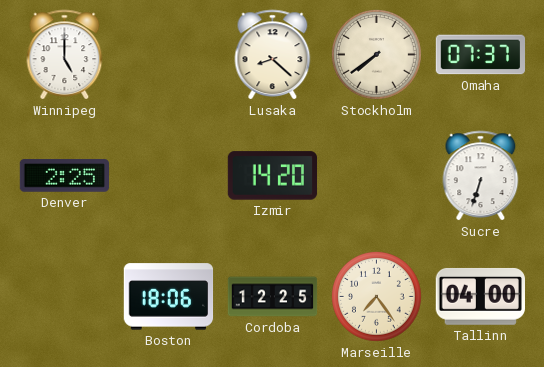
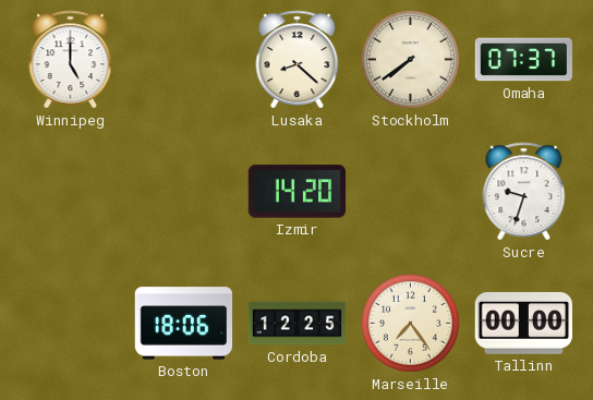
Denver: 2:25 -> none
Sucre: 6:33 -> 9:33
Tallinn: 04:00 -> 00:00
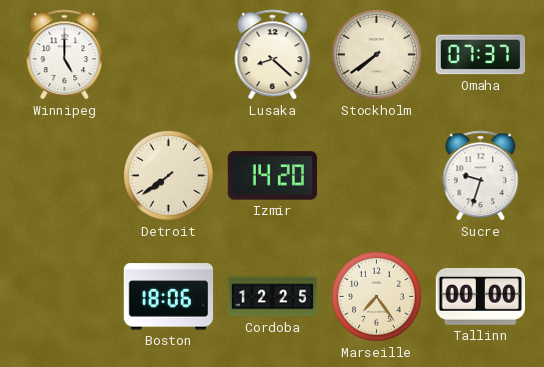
Detroit: none -> 7:39
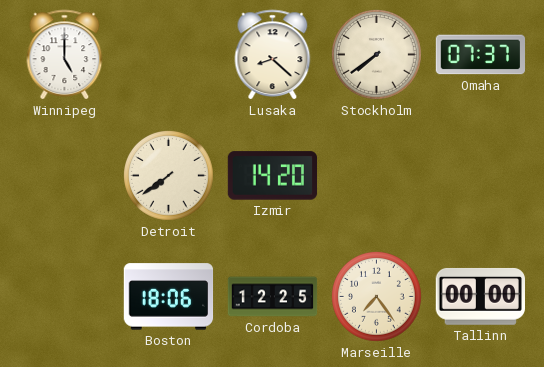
Sucre: 9:33 -> none
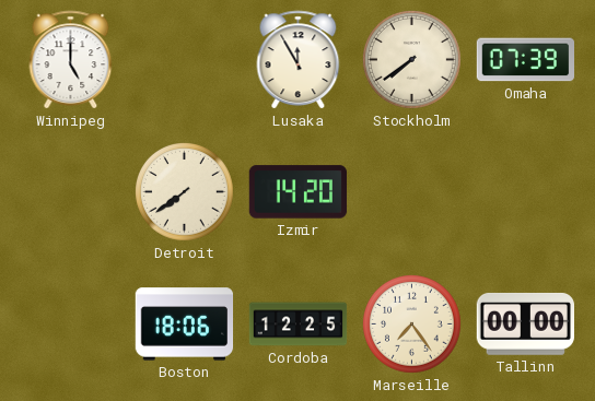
Lusaka: 8:22 -> 11:55
Omaha: 07:37 -> 07:39
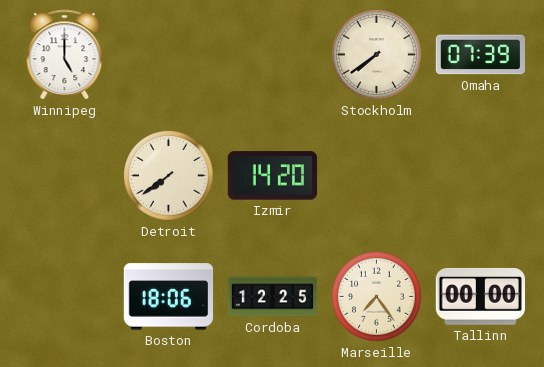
Lusaka: 11:55 -> none
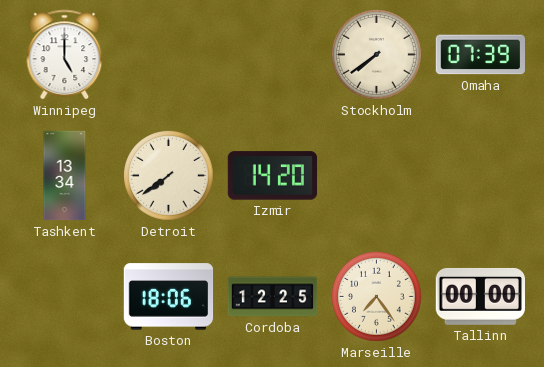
Tashkent: none -> 13:34
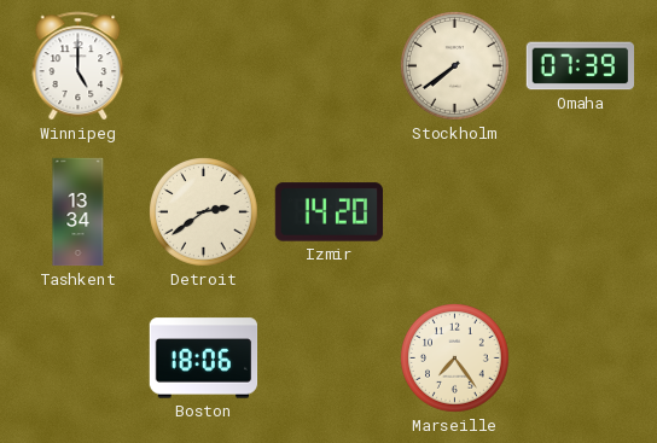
Detroit: 7:39 -> 2:39
Cordoba: 12:25 -> none
Tallinn: 00:00 -> none
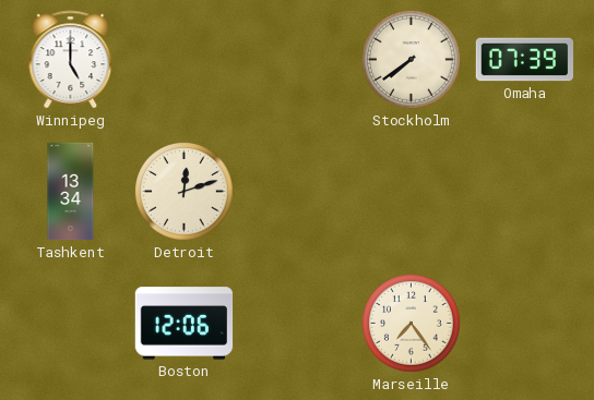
Detroit: 2:39 -> 12:12
Izmir: 14:20 -> none
Boston: 18:06 -> 12:06
